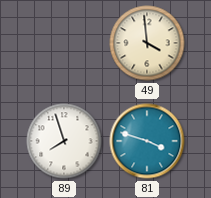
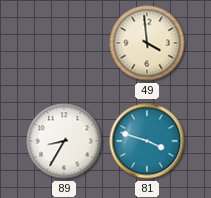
89: 7:57 -> 8:35
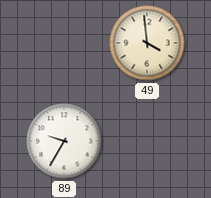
89: 8:35 -> 9:35
81: 3:48 -> none
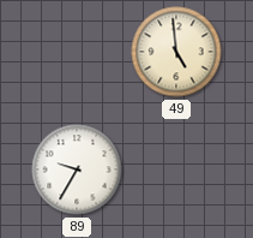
49: 3:59 -> 4:59
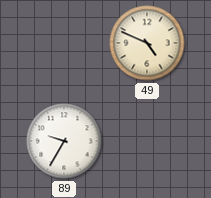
49: 4:59 -> 4:49
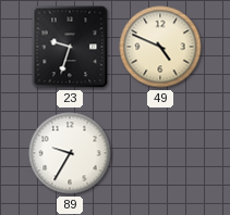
23: none -> 9:33
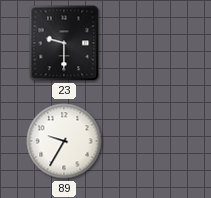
23: 9:33 -> 9:30
49: 4:49 -> none
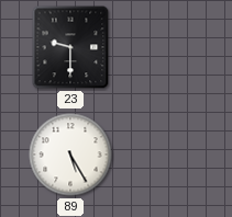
89: 9:35 -> 5:25
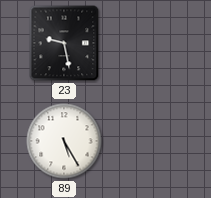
23: 9:30 -> 9:28
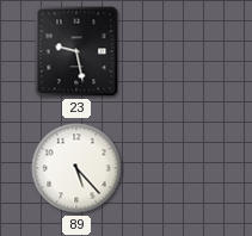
89: 5:25 -> 5:23
